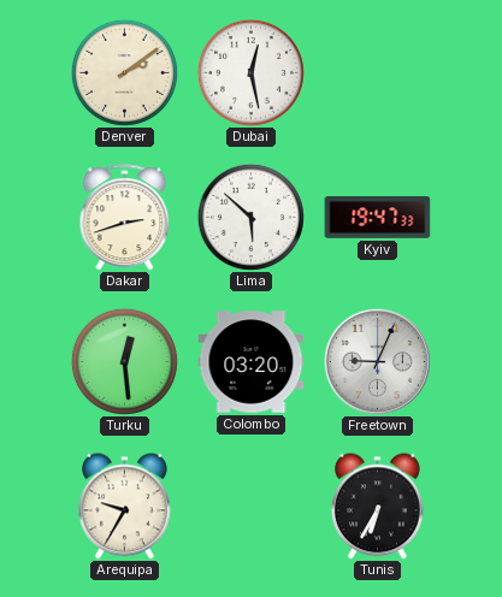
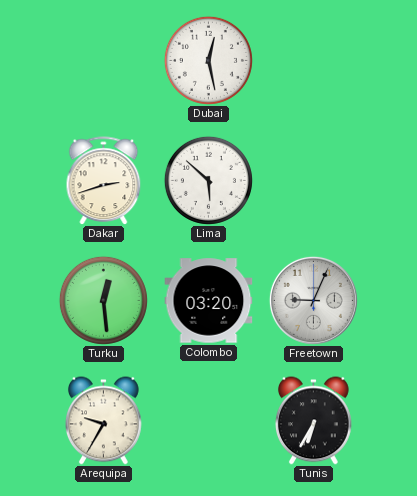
Denver: 2:09 -> none
Kyiv: 19:47 -> none
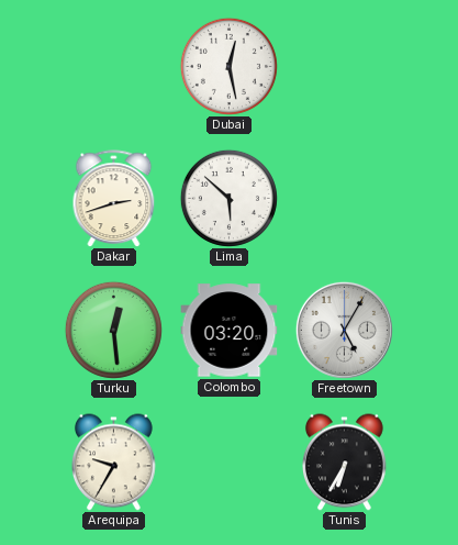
Freetown: 9:04 -> 5:05
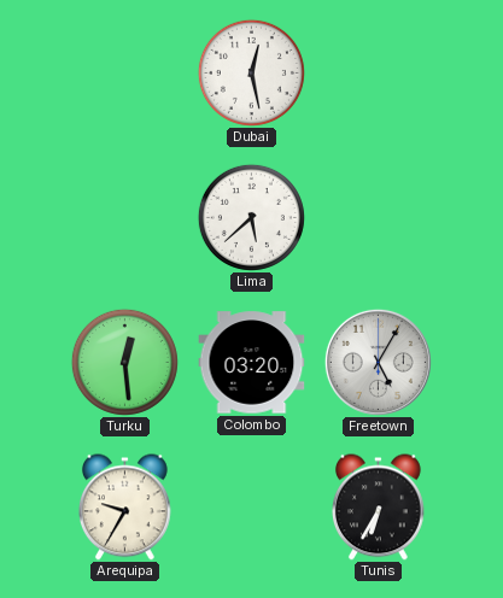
Dakar: 2:42 -> none
Lima: 5:52 -> 5:38
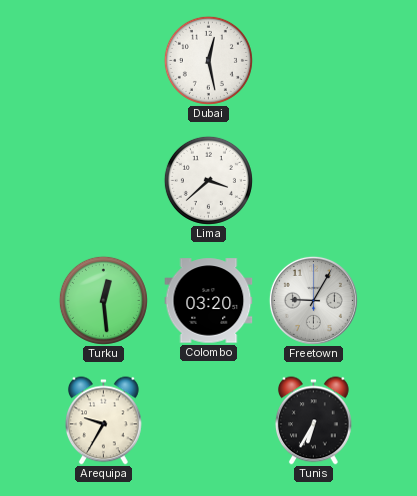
Lima: 5:38 -> 3:38
Freetown: 5:05 -> 9:05
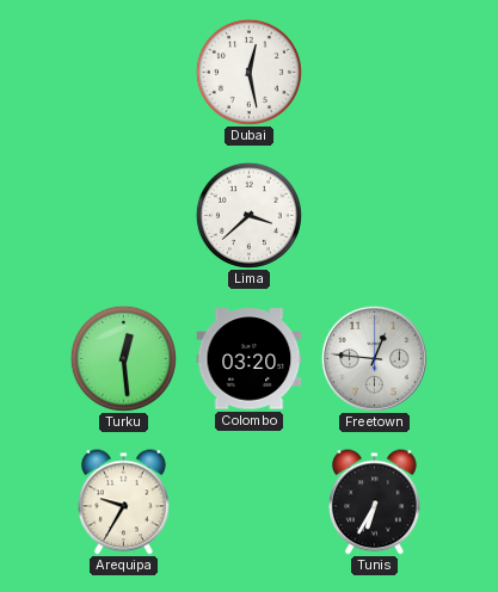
Freetown: 9:05 -> 12:46
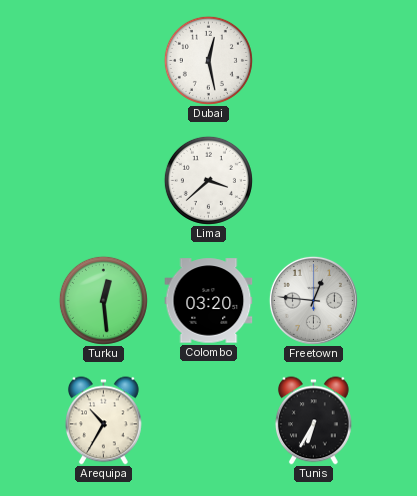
Arequipa: 9:35 -> 10:35
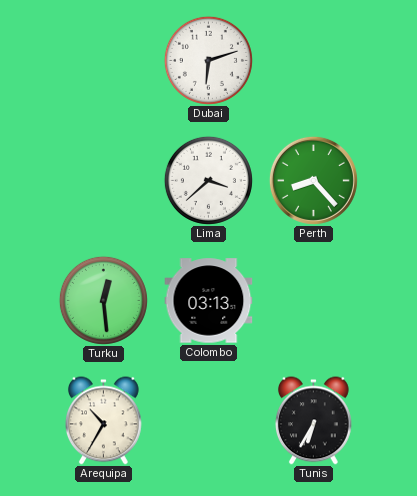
Dubai: 12:28 -> 6:12
Perth: none -> 8:23
Colombo: 03:20 -> 03:13
Freetown: 12:46 -> none
